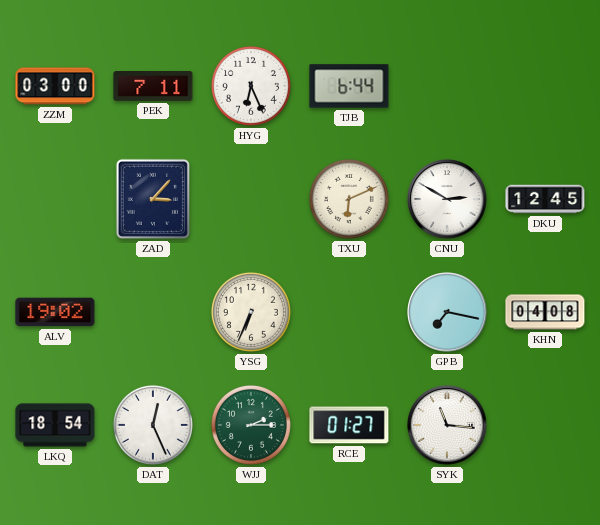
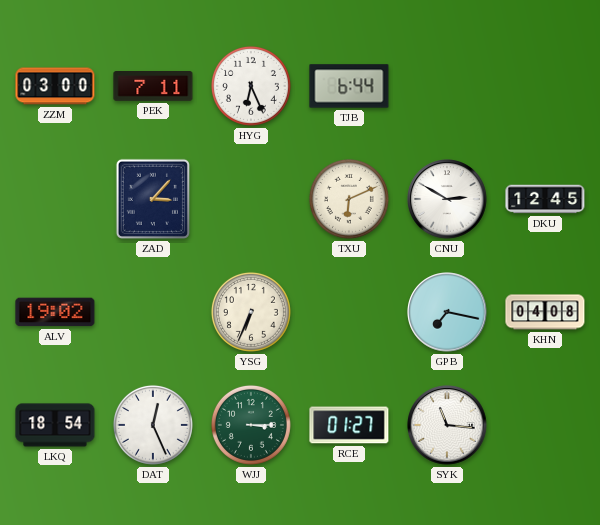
WJJ: 2:15 -> 3:15
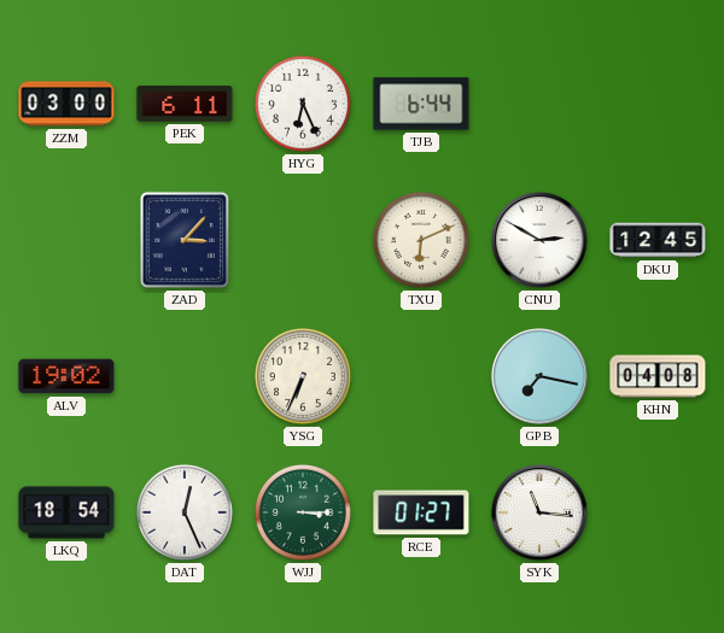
PEK: 7:11 -> 6:11
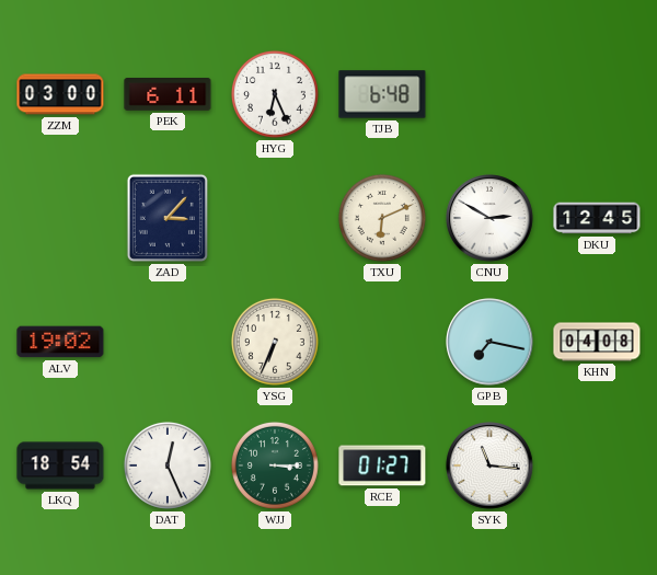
TJB: 6:44 -> 6:48
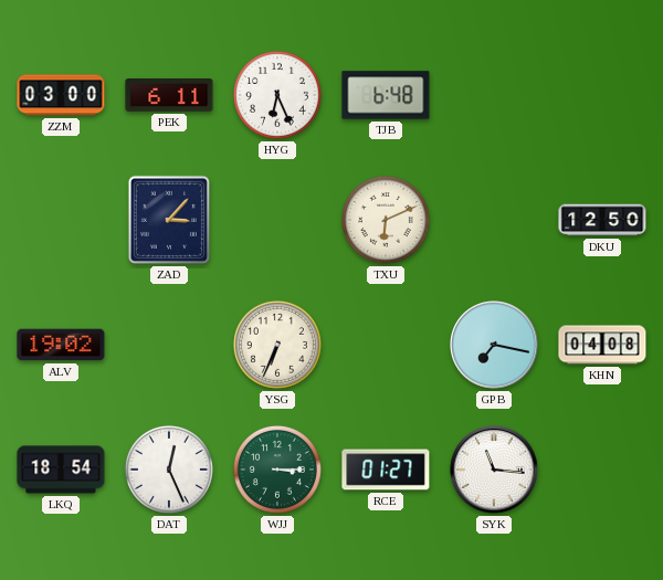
CNU: 2:50 -> none
DKU: 12:45 -> 12:50
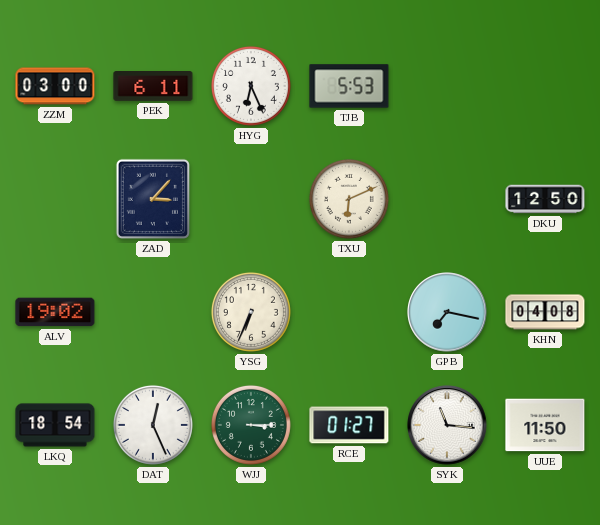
TJB: 6:48 -> 5:53
UUE: none -> 11:50
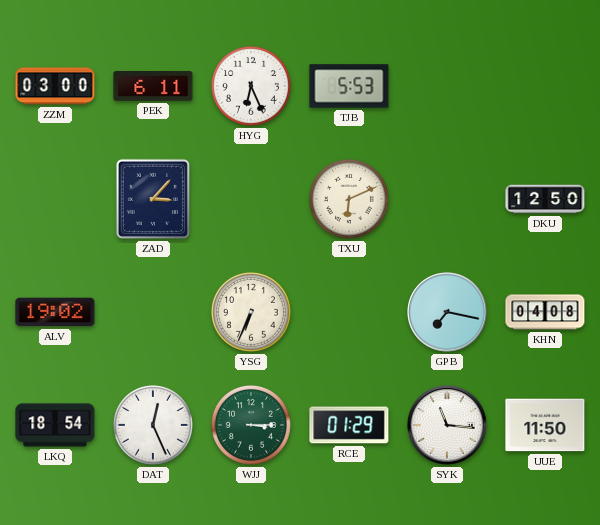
RCE: 01:27 -> 01:29
